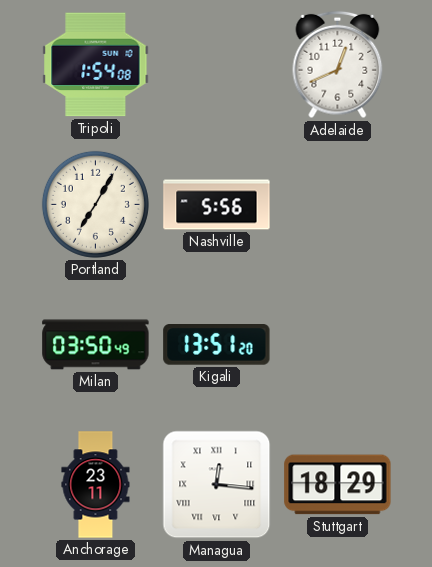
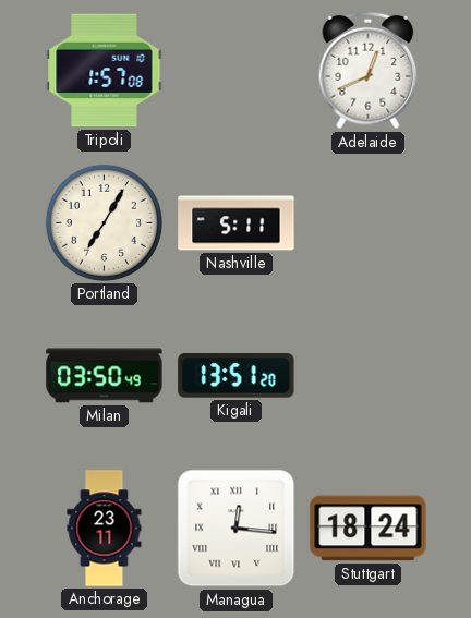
Tripoli: 1:54 -> 1:57
Nashville: 5:56 -> 5:11
Stuttgart: 18:29 -> 18:24
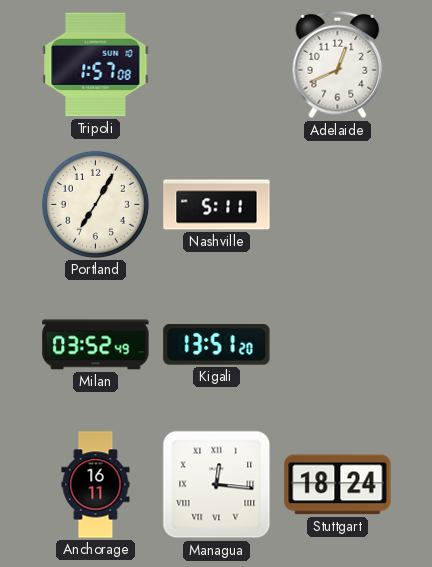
Milan: 03:50 -> 03:52
Anchorage: 23:11 -> 16:11
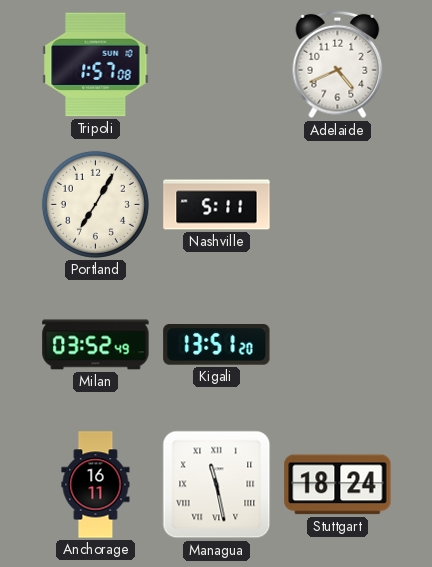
Adelaide: 12:41 -> 4:41
Managua: 12:16 -> 11:28
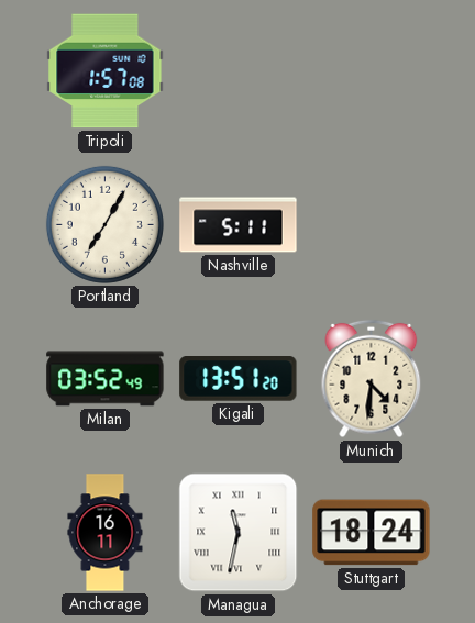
Adelaide: 4:41 -> none
Munich: none -> 4:31
Managua: 11:28 -> 11:32
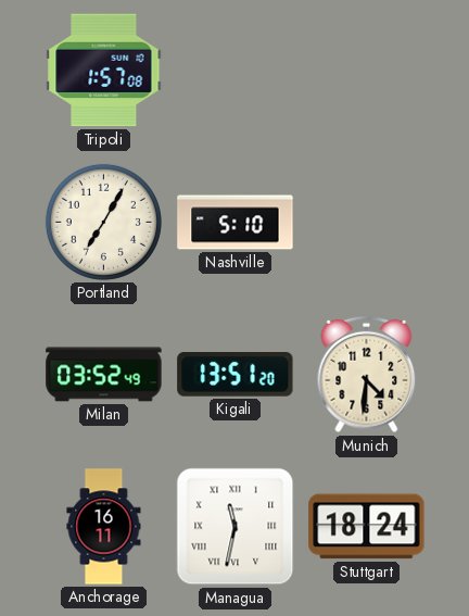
Nashville: 5:11 -> 5:10
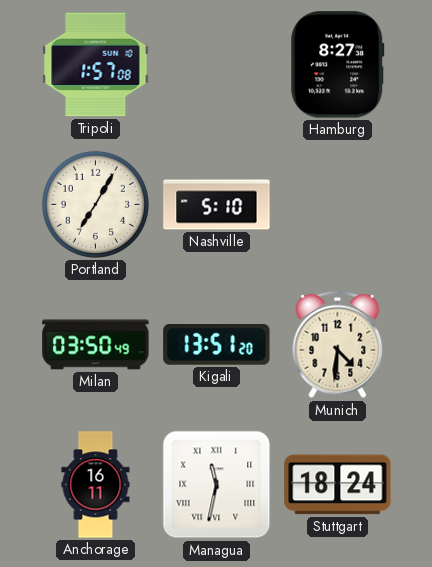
Hamburg: none -> 8:27
Milan: 03:52 -> 03:50
